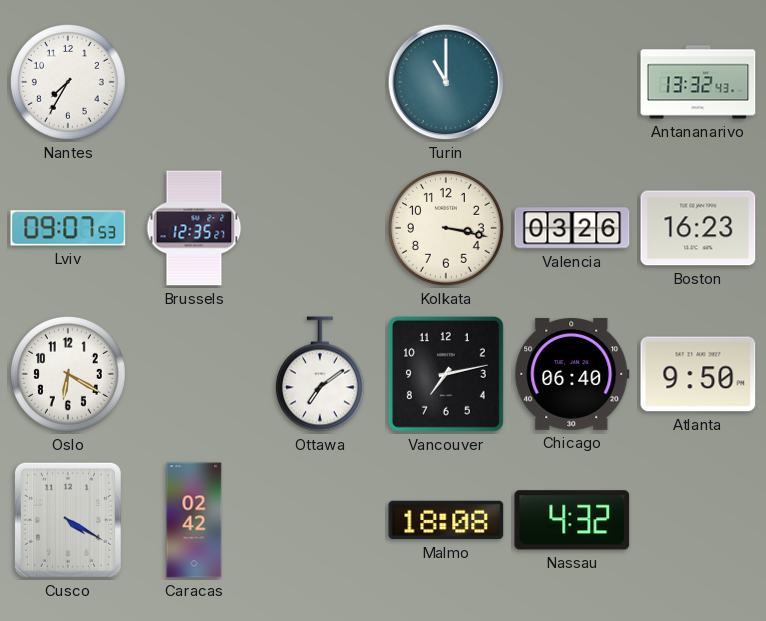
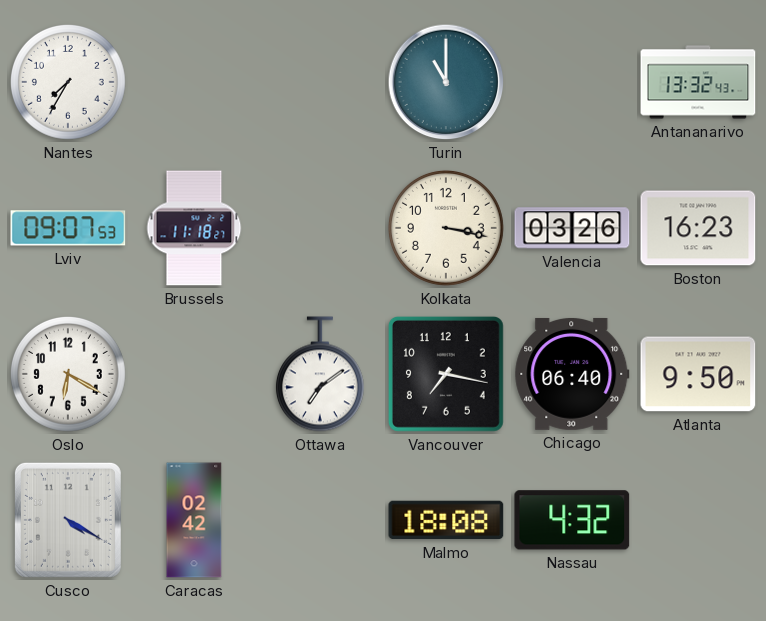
Brussels: 12:35 -> 11:18
Vancouver: 7:13 -> 7:17
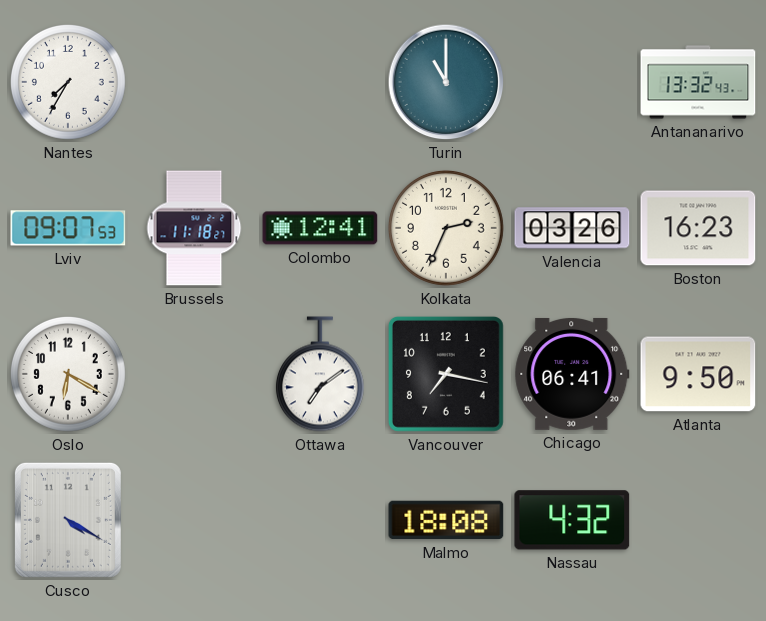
Colombo: none -> 12:41
Kolkata: 3:17 -> 2:34
Chicago: 06:40 -> 06:41
Caracas: 02:42 -> none
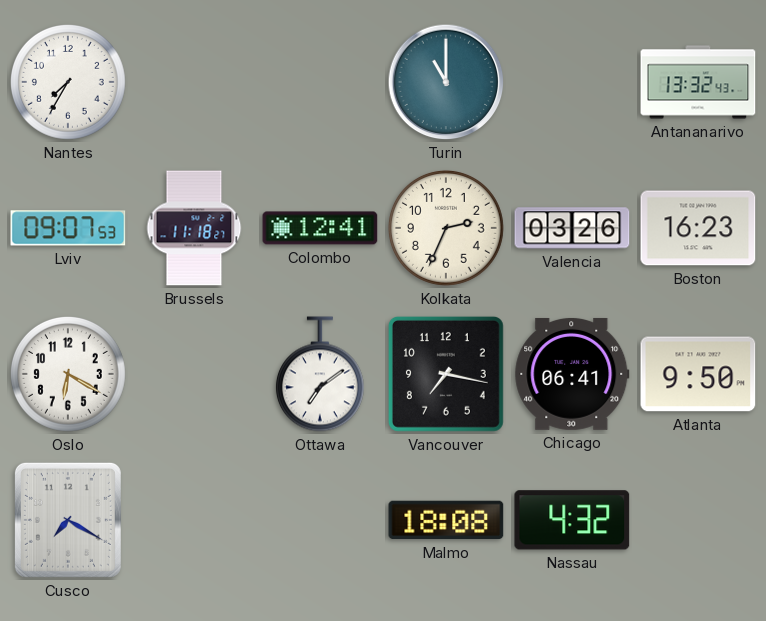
Cusco: 4:20 -> 7:20
